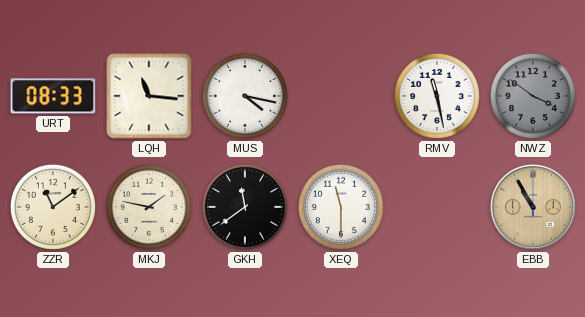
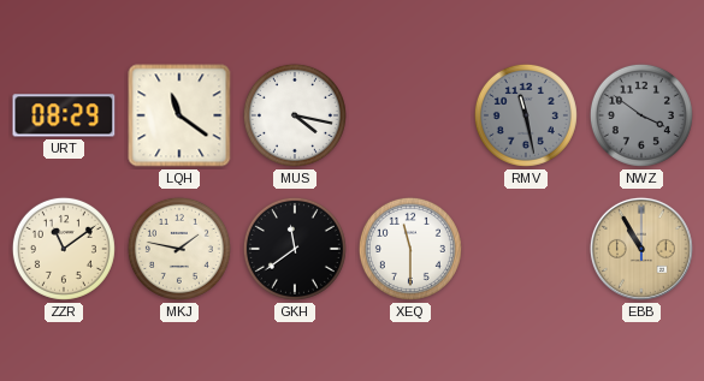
URT: 08:33 -> 08:29
LQH: 11:16 -> 11:21
RMV dial: white -> grey
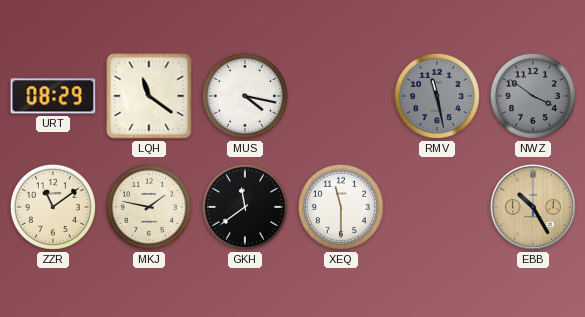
EBB: 10:55 -> 10:25
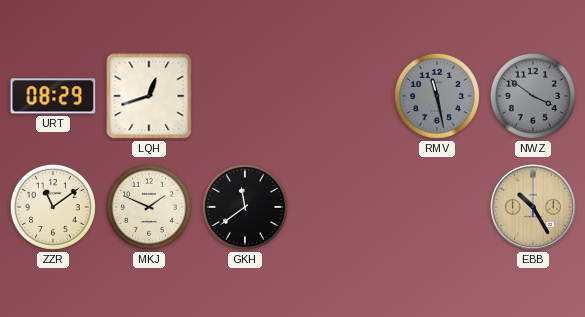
LQH: 11:21 -> 12:42
MUS: 4:17 -> none
MKJ: 1:47 -> 1:49
XEQ: 11:30 -> none
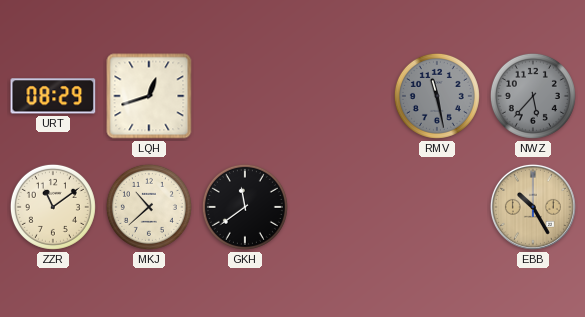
NWZ: 3:51 -> 5:37
MKJ: 1:49 -> 10:38
